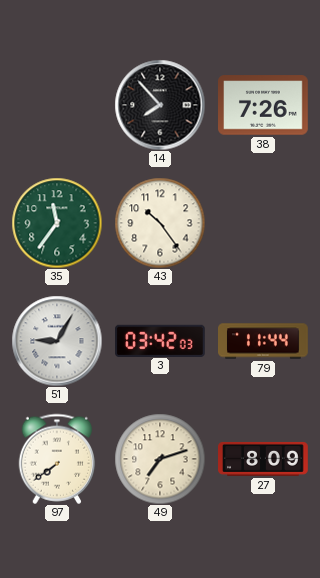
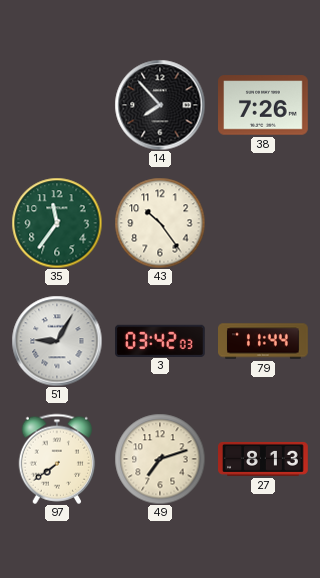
27: 8:09 -> 8:13
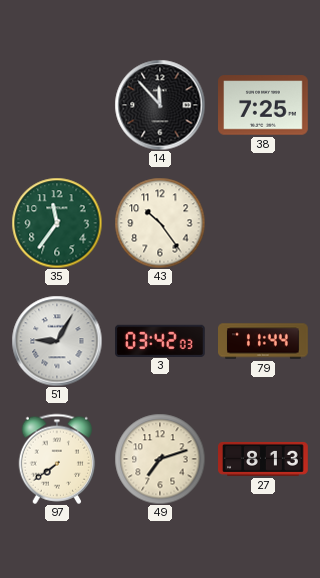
14: 7:53 -> 11:53
38: 7:26 -> 7:25
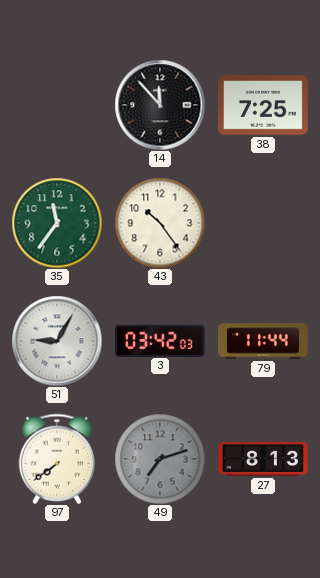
49 dial: cream -> grey
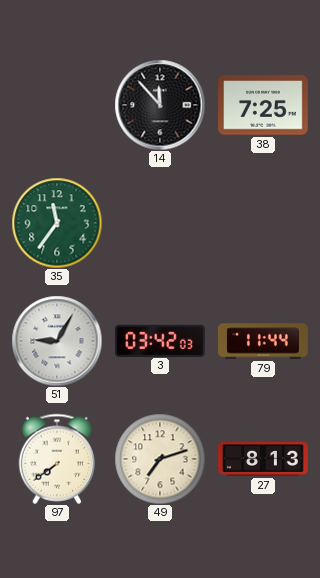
43: 10:24 -> none
49 dial: grey -> cream
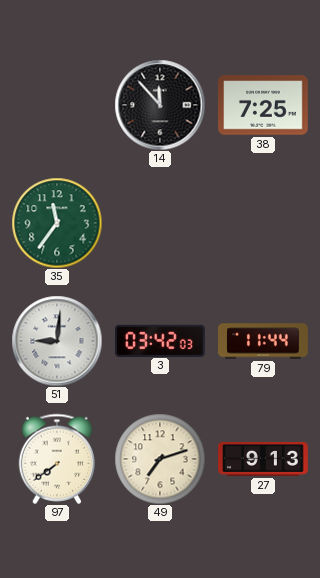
51: 9:05 -> 9:01
27: 8:13 -> 9:13
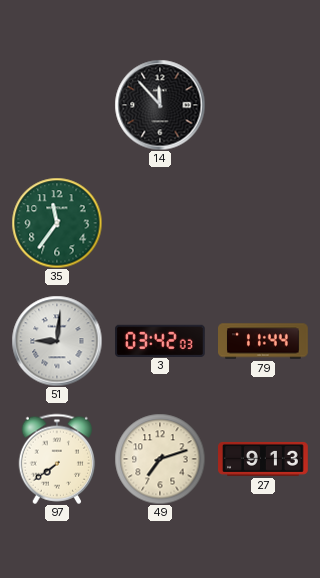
38: 7:25 -> none
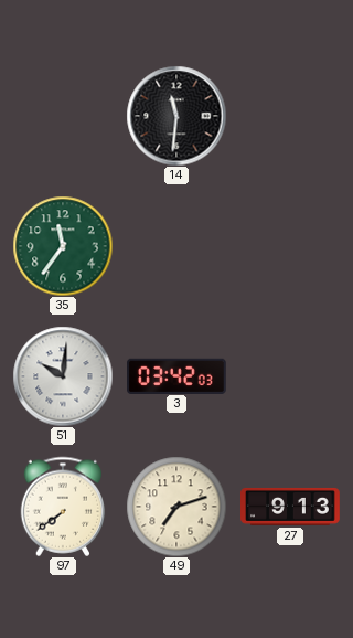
14: 11:53 -> 11:31
51: 9:01 -> 10:01
79: 11:44 -> none
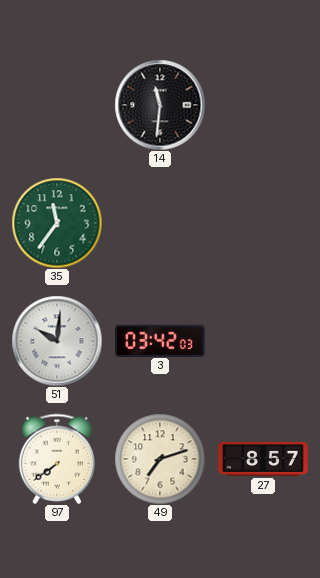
27: 9:13 -> 8:57
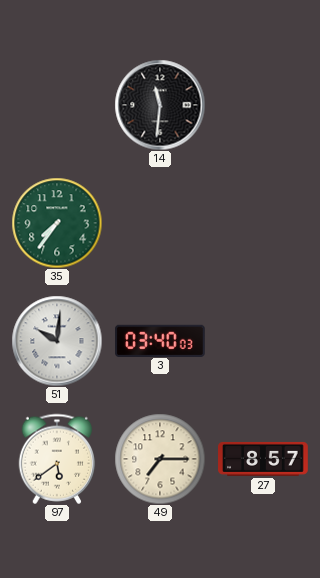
35: 11:36 -> 7:36
3: 03:42 -> 03:40
97: 7:39 -> 5:39
49: 7:12 -> 7:15
